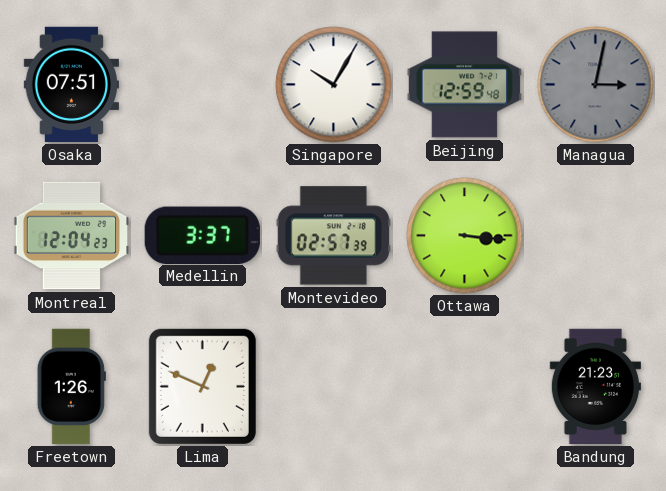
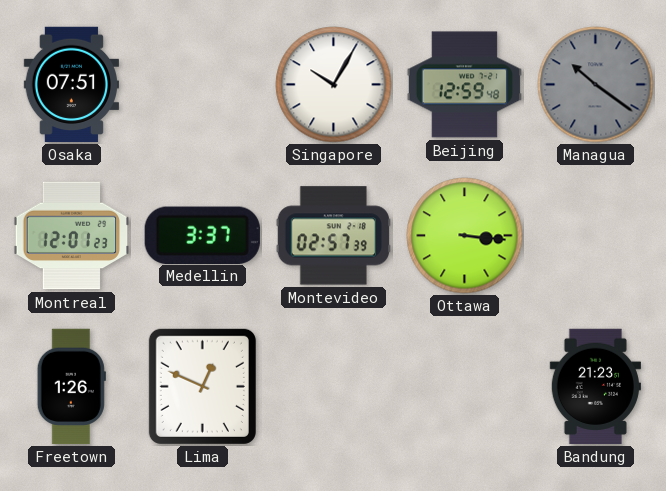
Managua: 3:02 -> 10:21
Montreal: 12:04 -> 12:01
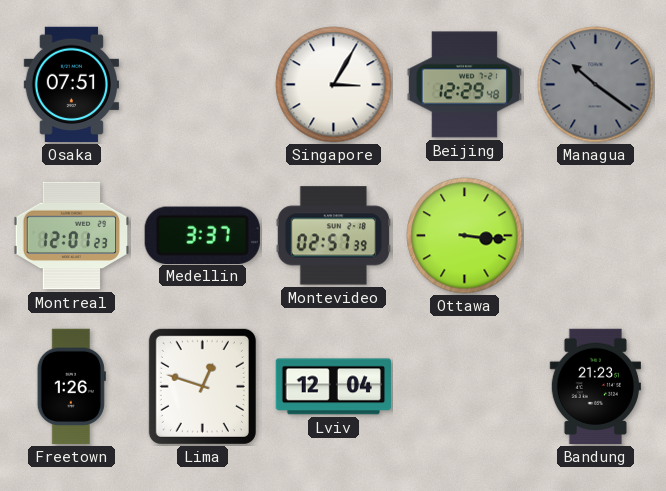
Singapore: 10:05 -> 3:05
Beijing: 12:59 -> 12:29
Lima: 12:49 -> 12:48
Lviv: none -> 12:04
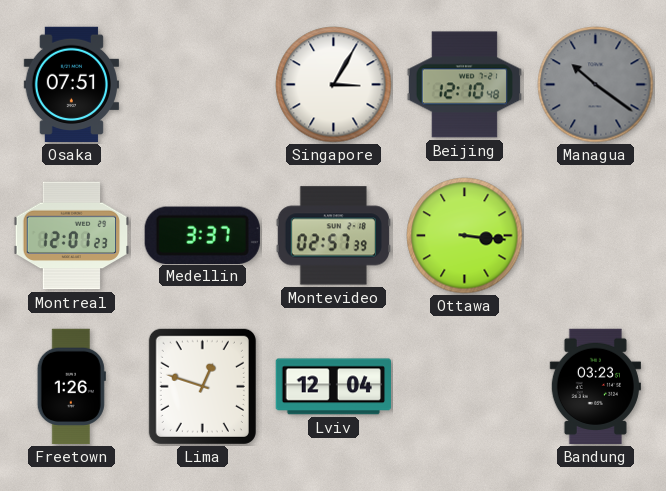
Beijing: 12:29 -> 12:10
Bandung: 21:23 -> 03:23
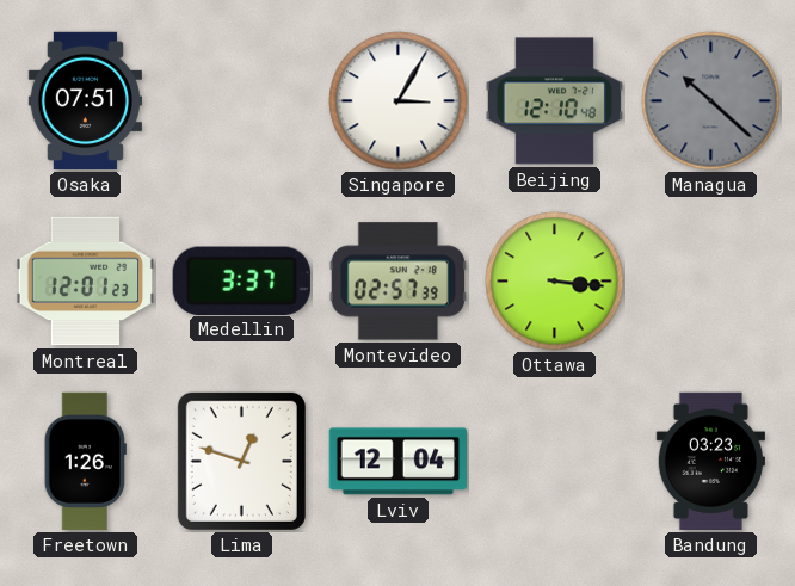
Managua: 10:21 -> 10:22
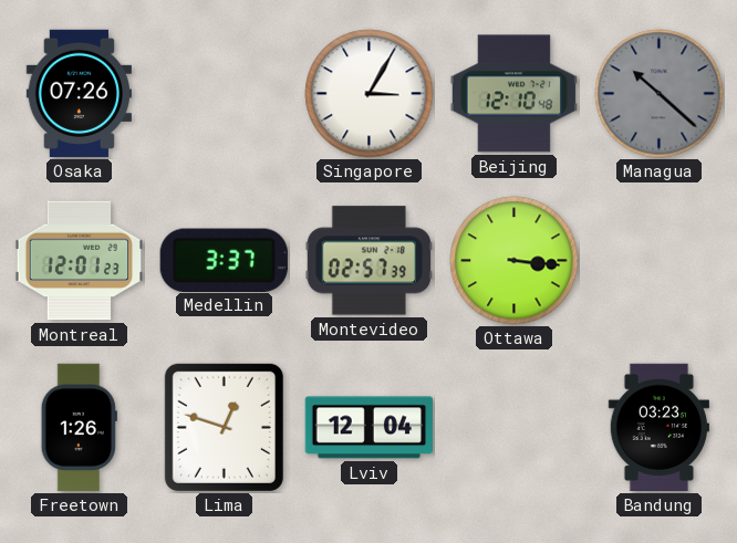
Osaka: 07:51 -> 07:26
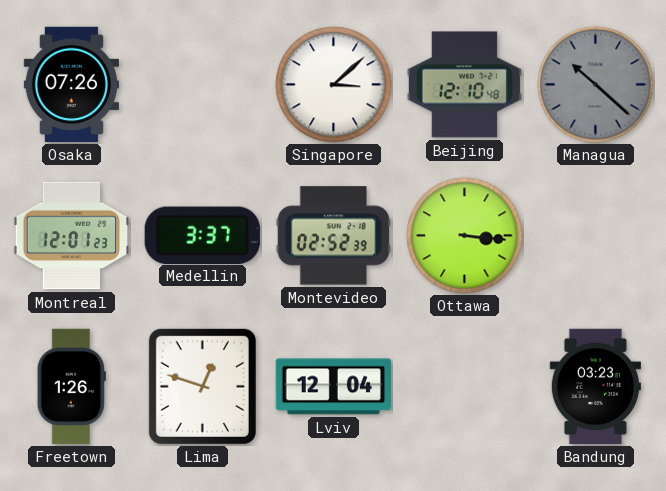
Singapore: 3:05 -> 3:08
Montevideo: 02:57 -> 02:52
